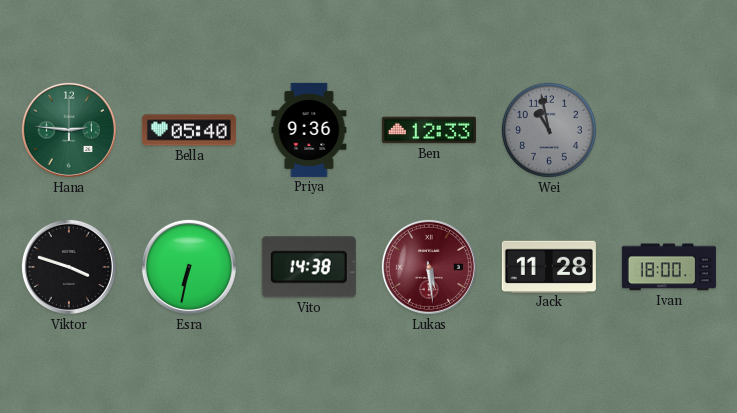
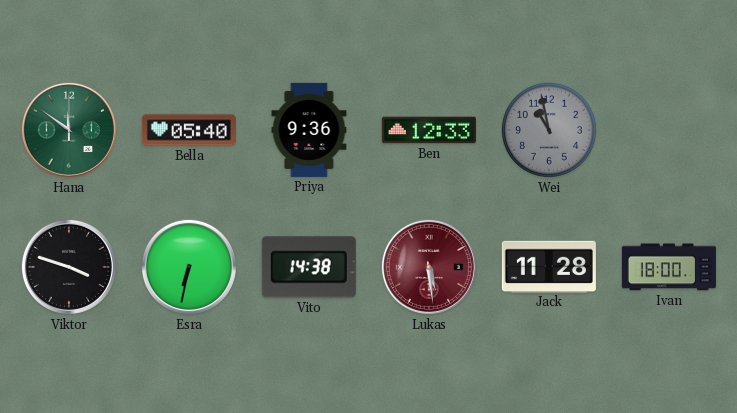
Hana: 2:46 -> 11:51
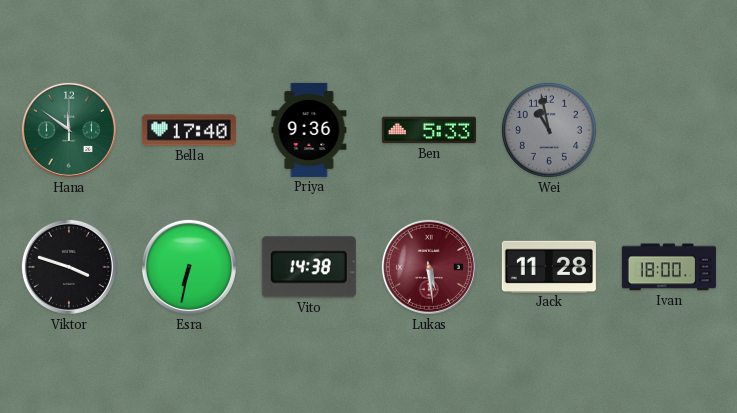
Bella: 05:40 -> 17:40
Ben: 12:33 -> 5:33
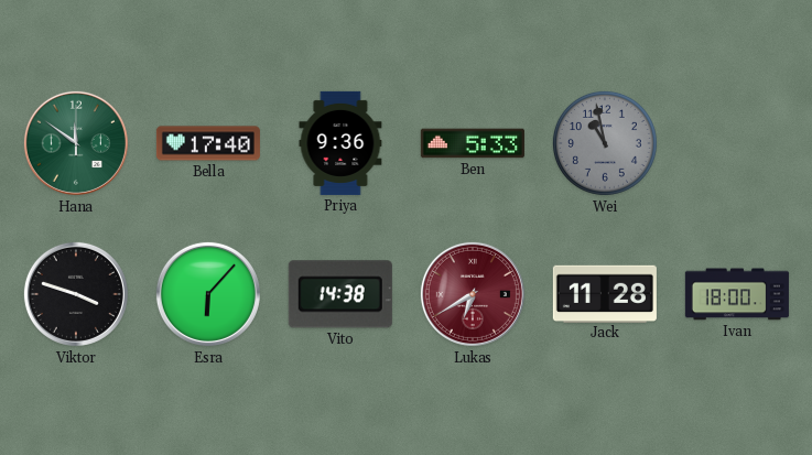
Esra: 6:32 -> 6:07
Lukas: 5:29 -> 6:40
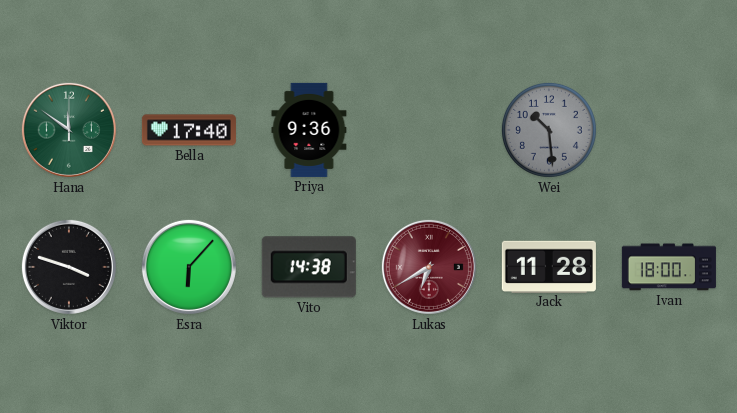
Ben: 5:33 -> none
Wei: 10:58 -> 10:29
